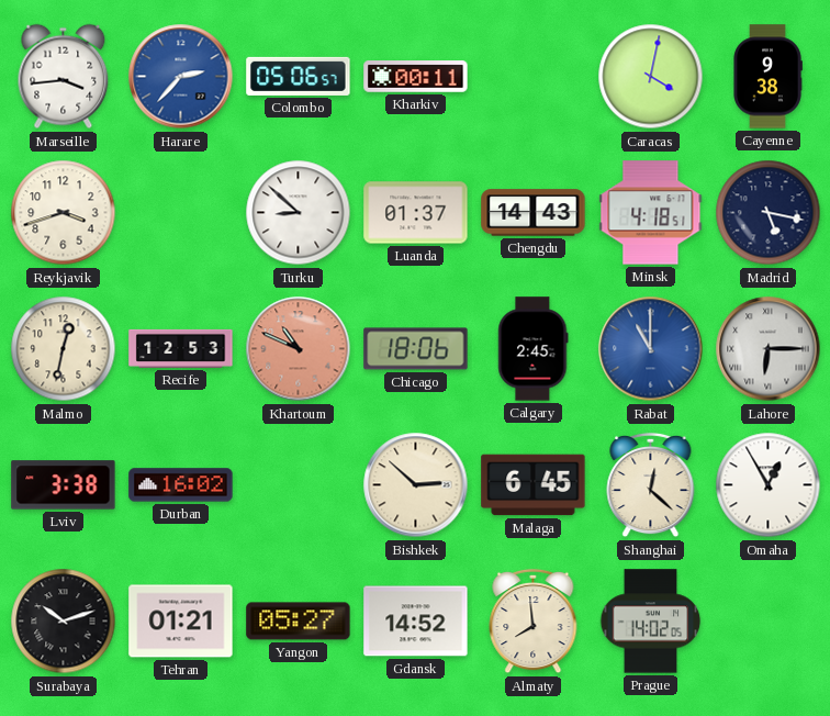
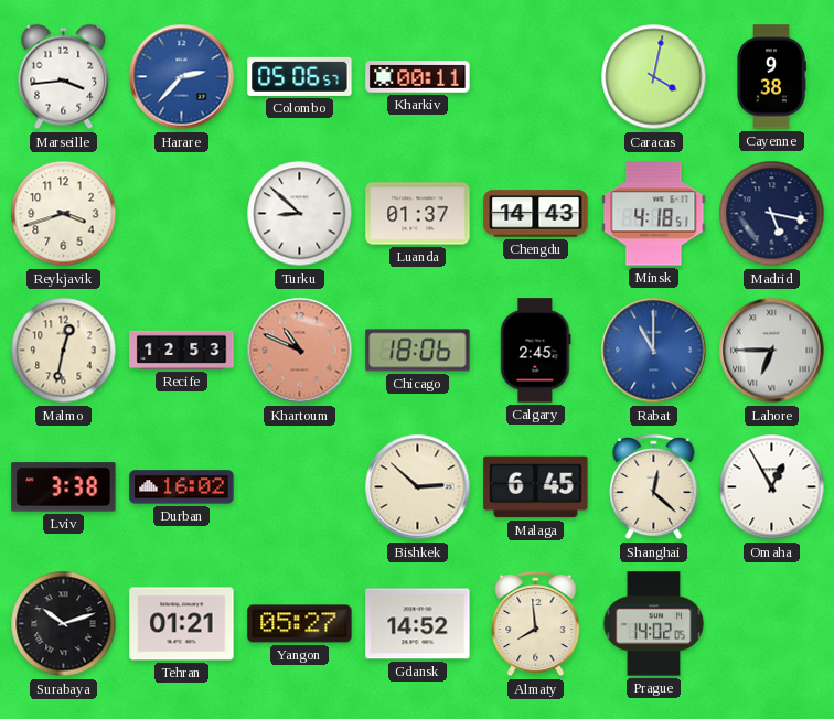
Lahore: 6:15 -> 6:45
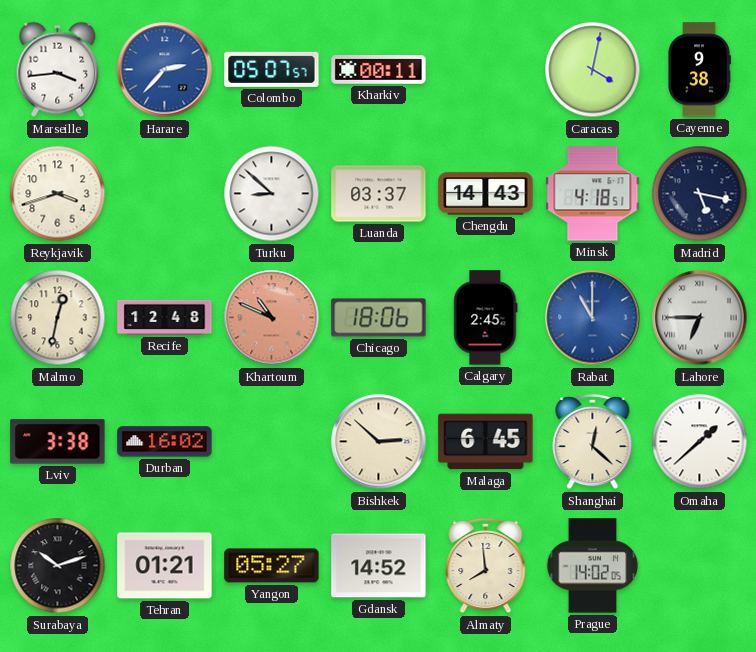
Colombo: 05:06 -> 05:07
Luanda: 01:37 -> 03:37
Recife: 12:53 -> 12:48
Omaha: 12:55 -> 1:38
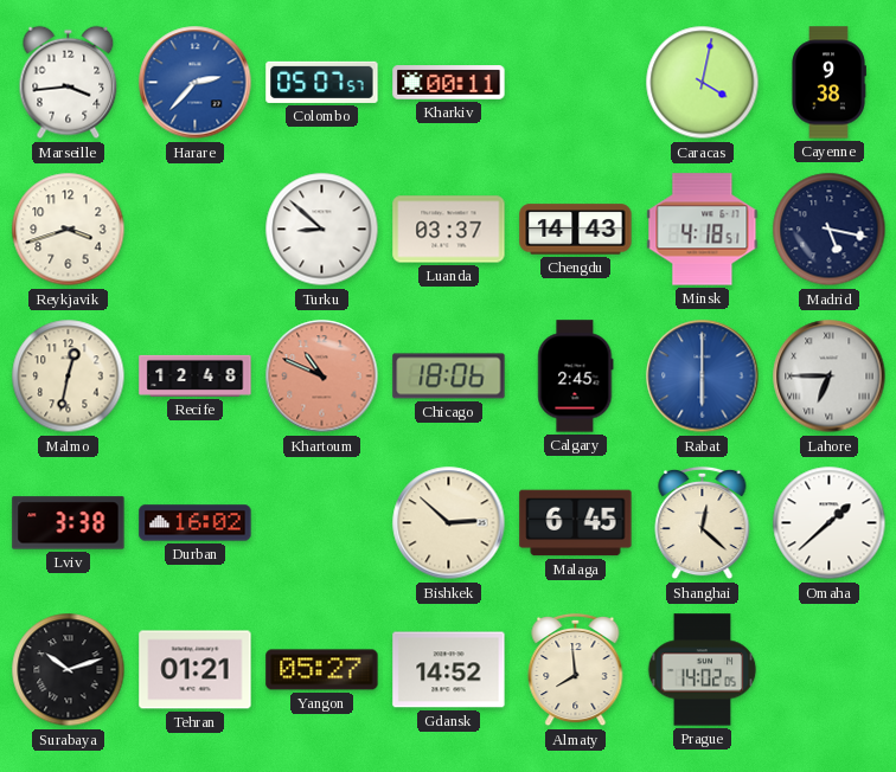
Rabat: 11:00 -> 6:00
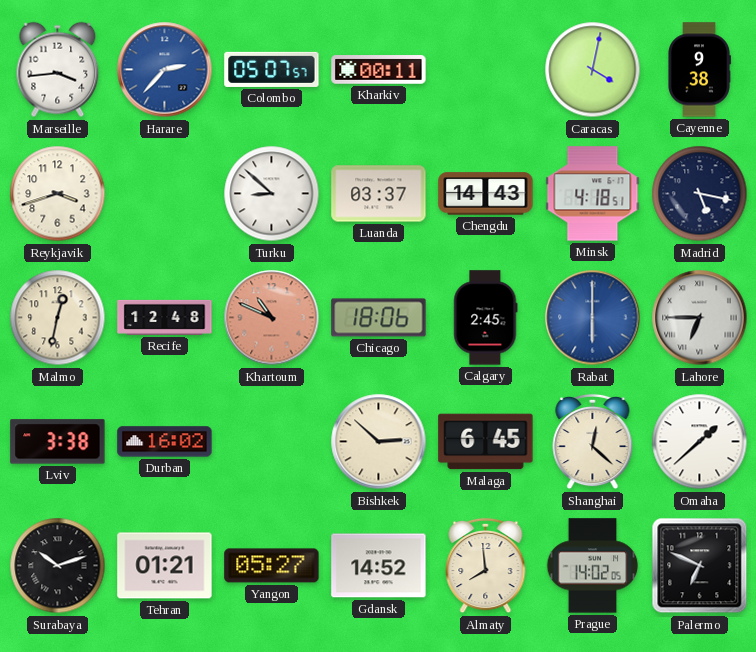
Palermo: none -> 6:49
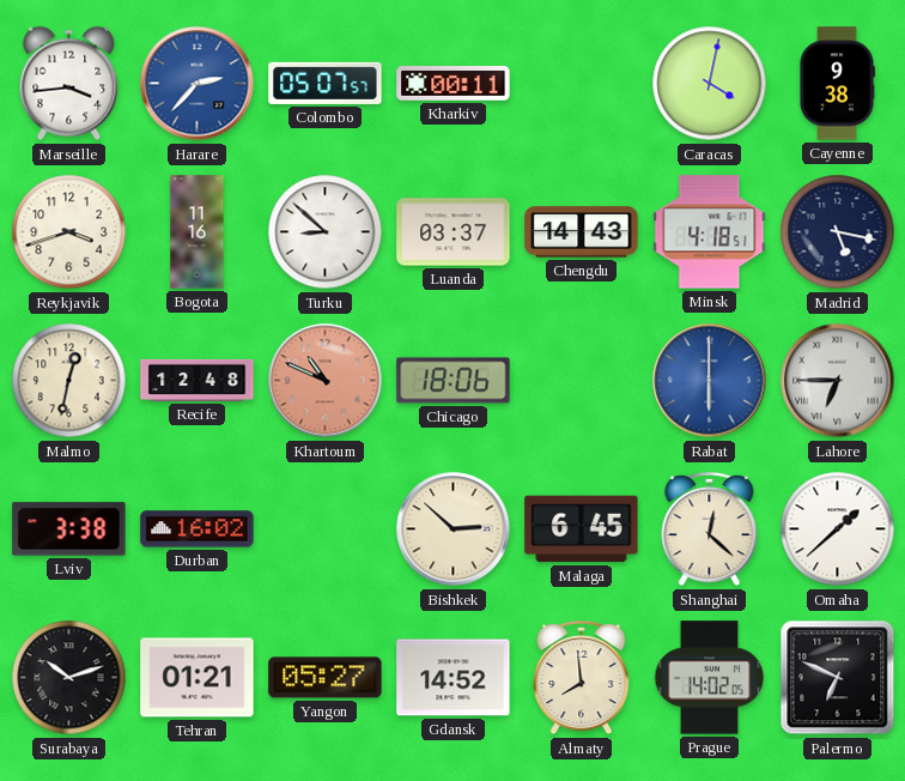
Bogota: none -> 11:16
Calgary: 2:45 -> none
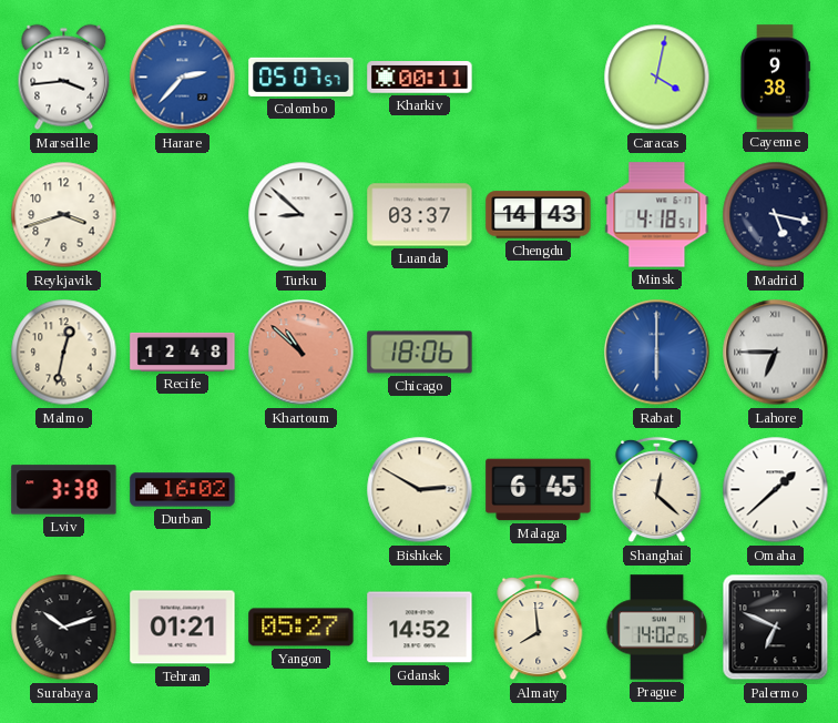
Bogota: 11:16 -> none
Khartoum: 10:49 -> 10:52
Bishkek: 2:52 -> 2:50
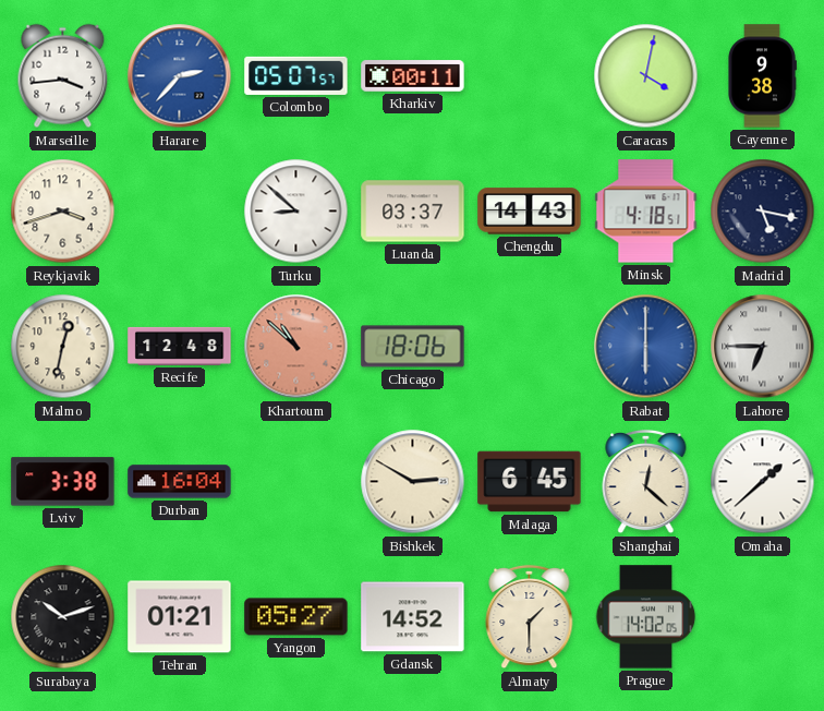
Durban: 16:02 -> 16:04
Almaty: 7:59 -> 1:30
Palermo: 6:49 -> none
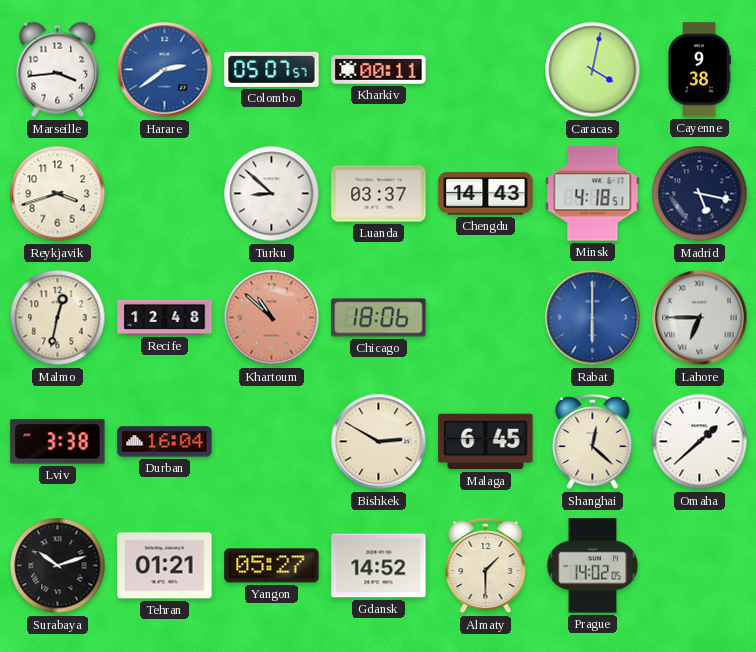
Harare: 2:37 -> 2:39
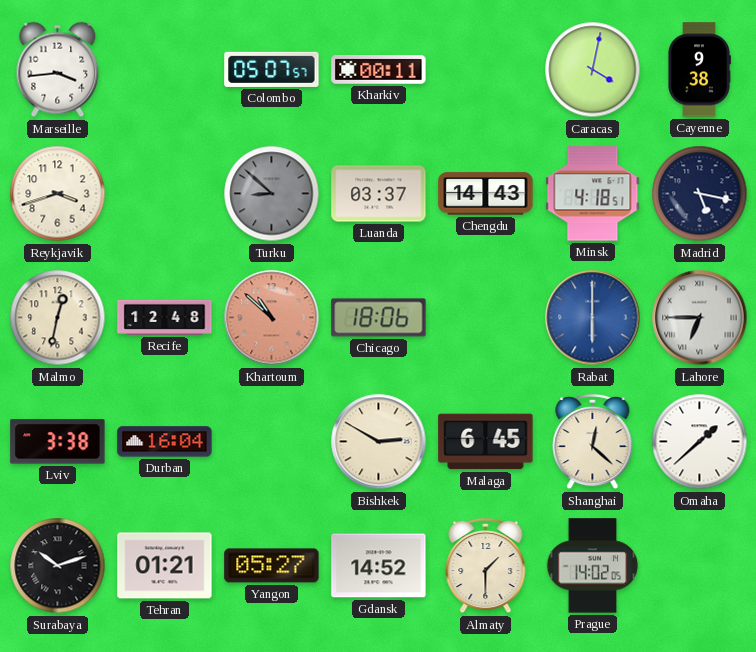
Harare: 2:39 -> none
Turku dial: white -> grey
